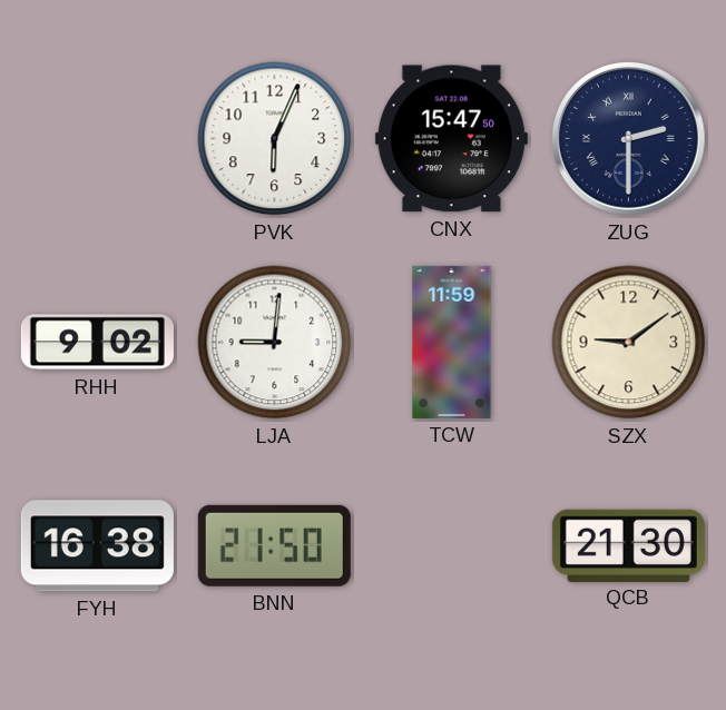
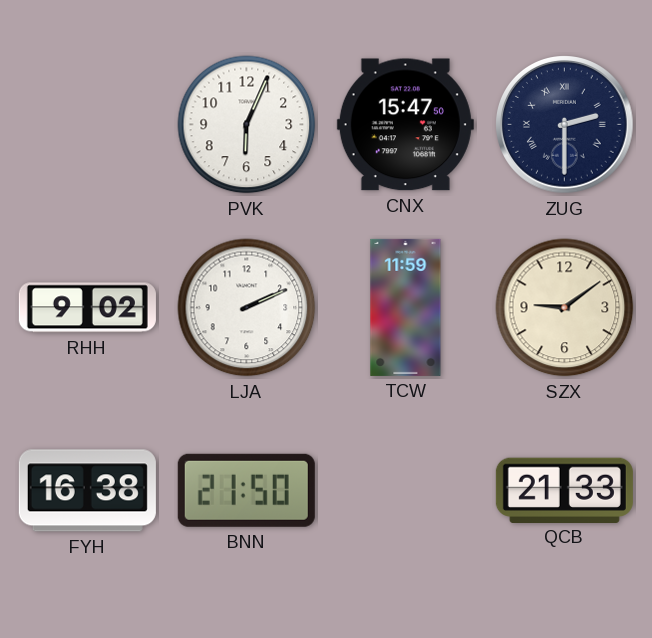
LJA: 9:01 -> 2:11
QCB: 21:30 -> 21:33
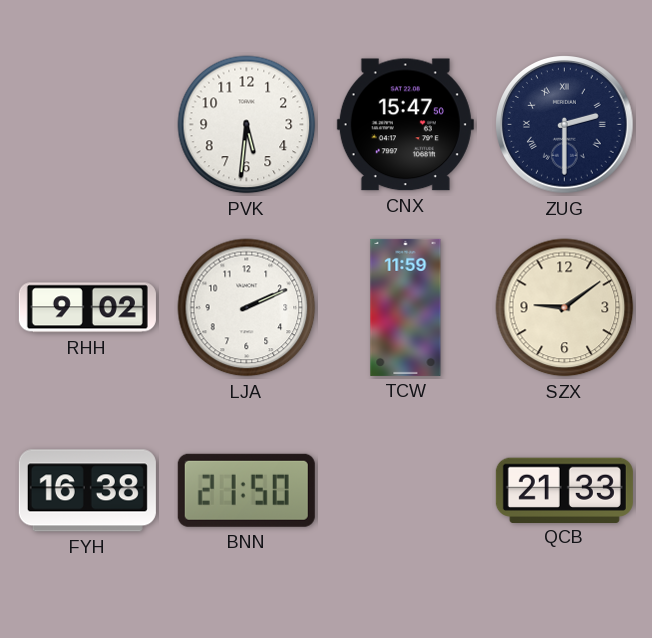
PVK: 6:04 -> 5:31
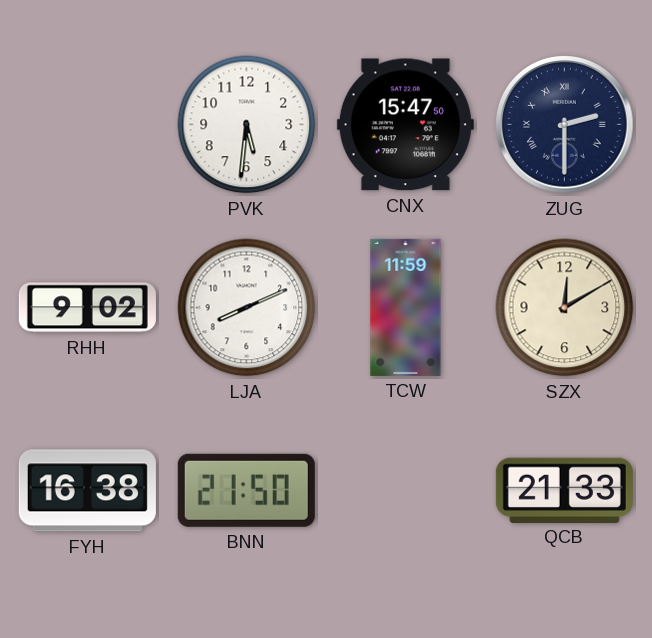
LJA: 2:11 -> 8:11
SZX: 9:09 -> 12:10
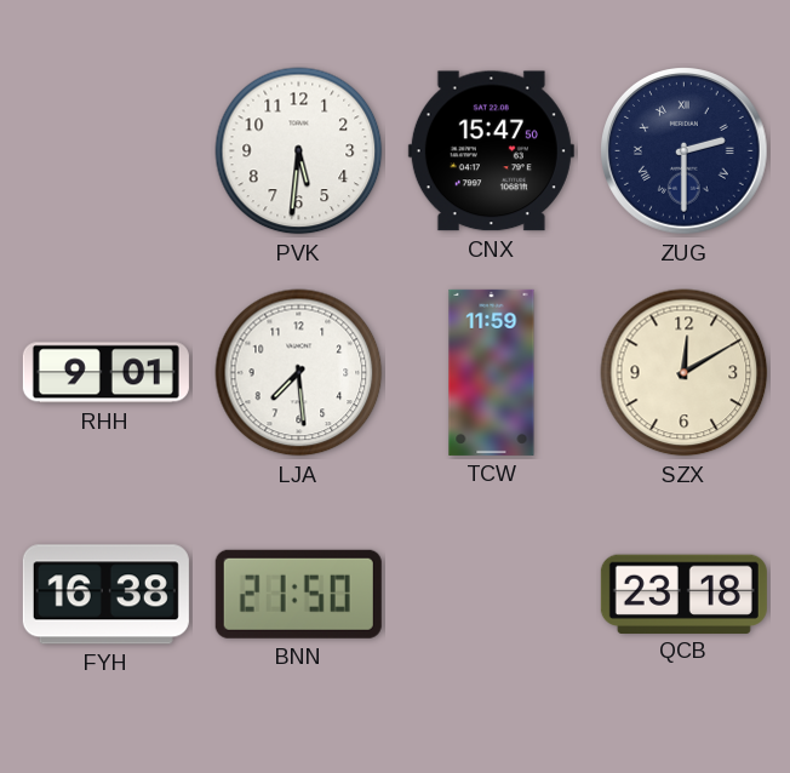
RHH: 9:02 -> 9:01
LJA: 8:11 -> 7:29
QCB: 21:33 -> 23:18
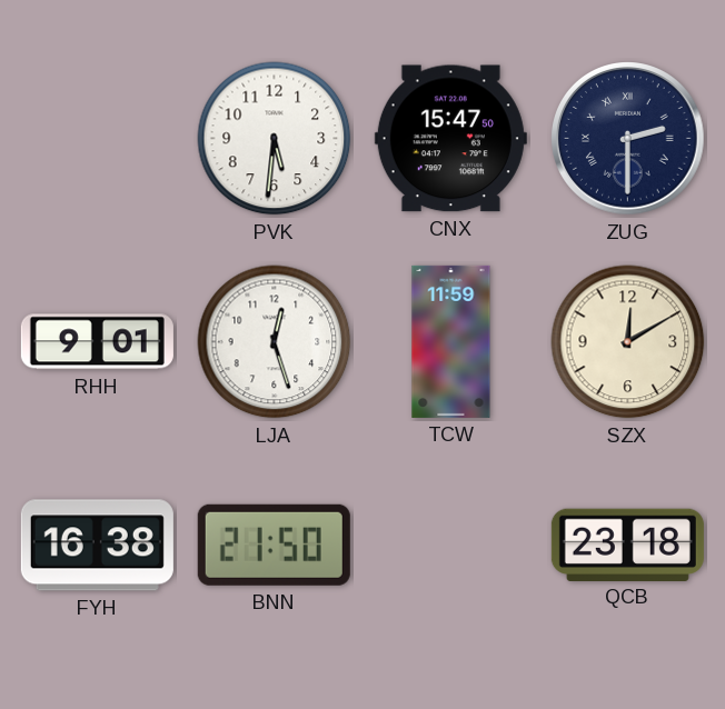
LJA: 7:29 -> 12:27
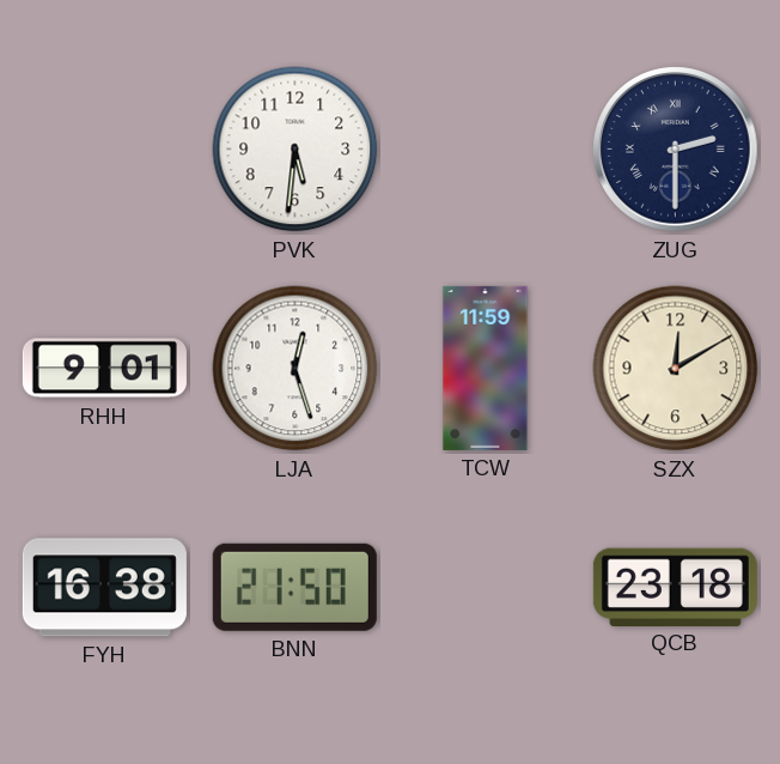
CNX: 15:47 -> none
